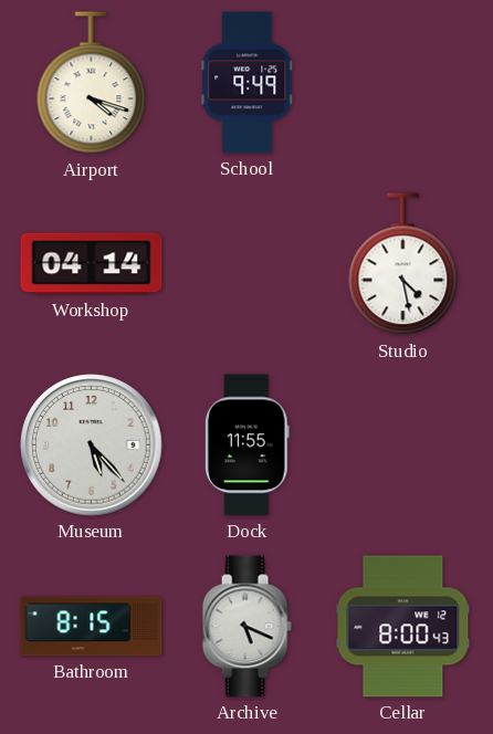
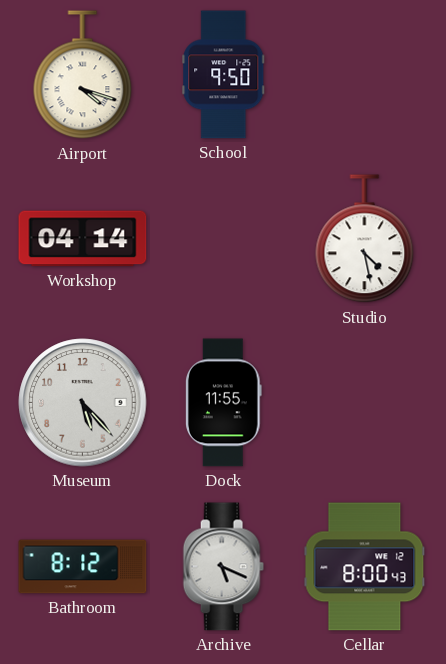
School: 9:49 -> 9:50
Bathroom: 8:15 -> 8:12
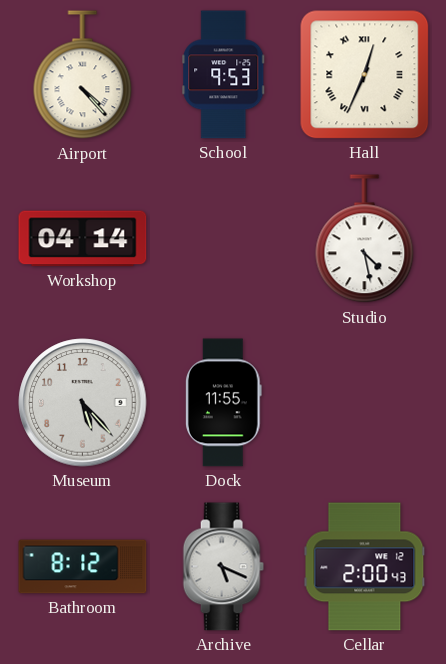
Airport: 4:18 -> 4:23
School: 9:50 -> 9:53
Hall: none -> 12:34
Cellar: 8:00 -> 2:00
